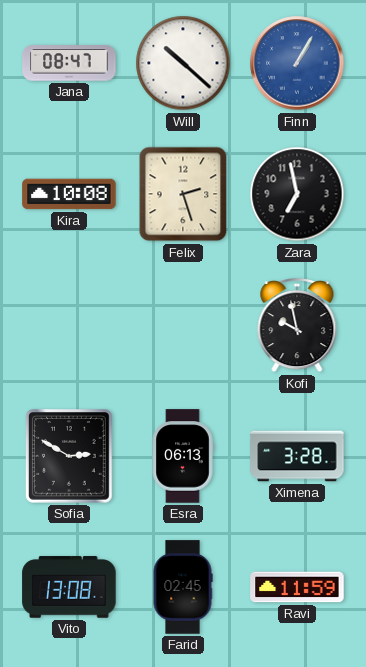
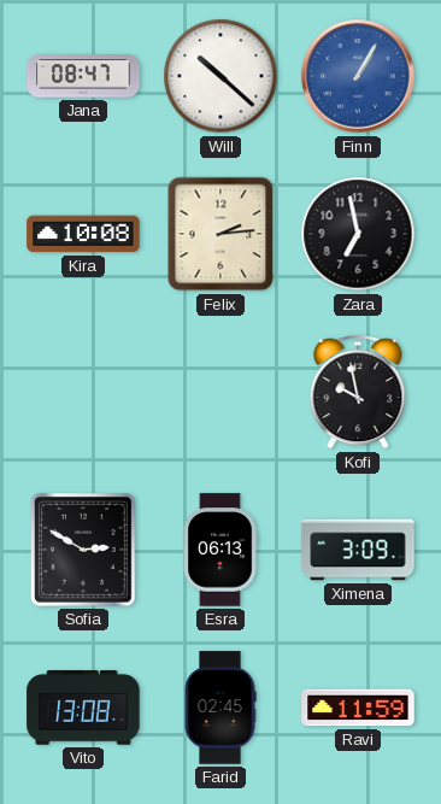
Felix: 2:27 -> 2:14
Ximena: 3:28 -> 3:09
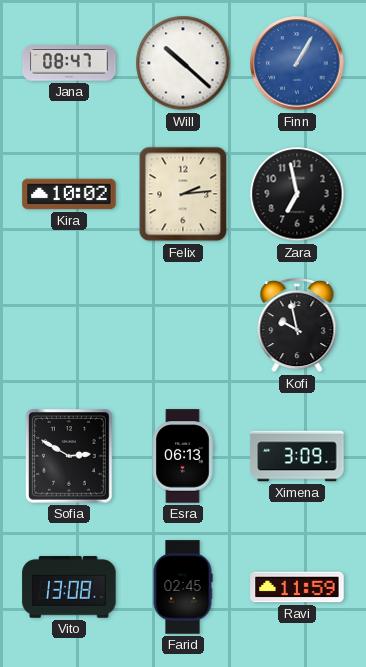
Kira: 10:08 -> 10:02
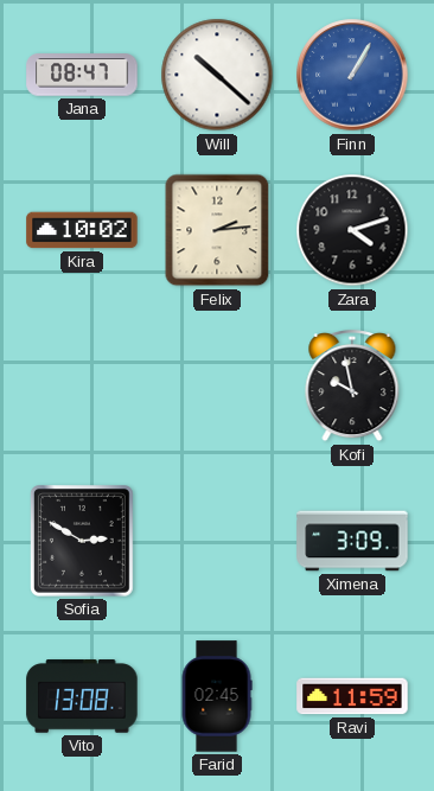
Zara: 6:58 -> 4:12
Esra: 06:13 -> none
